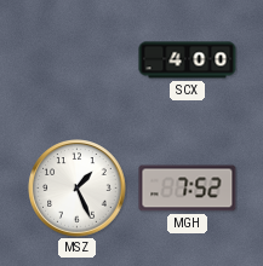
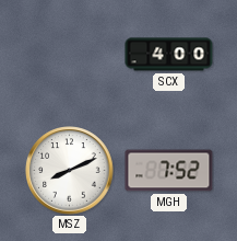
MSZ: 1:26 -> 8:11
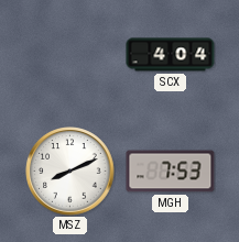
SCX: 4:00 -> 4:04
MGH: 7:52 -> 7:53
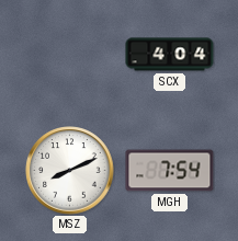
MGH: 7:53 -> 7:54
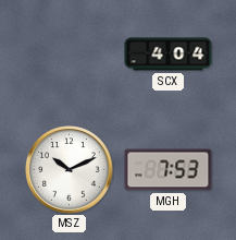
MSZ: 8:11 -> 10:11
MGH: 7:54 -> 7:53
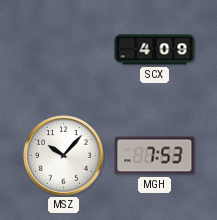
SCX: 4:04 -> 4:09
MSZ: 10:11 -> 10:07
